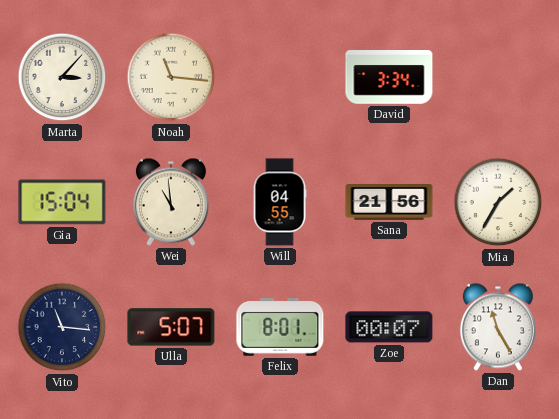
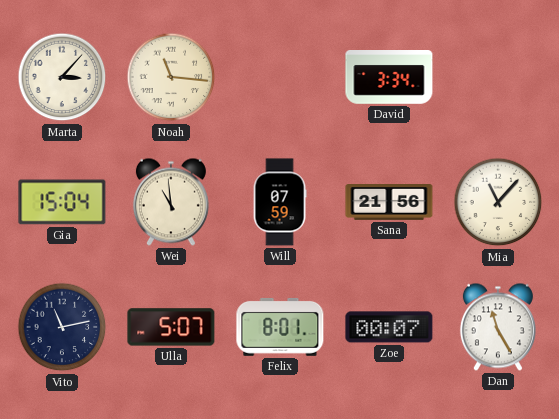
Will: 04:55 -> 07:59
Mia: 1:35 -> 11:07
Vito: 11:16 -> 11:13
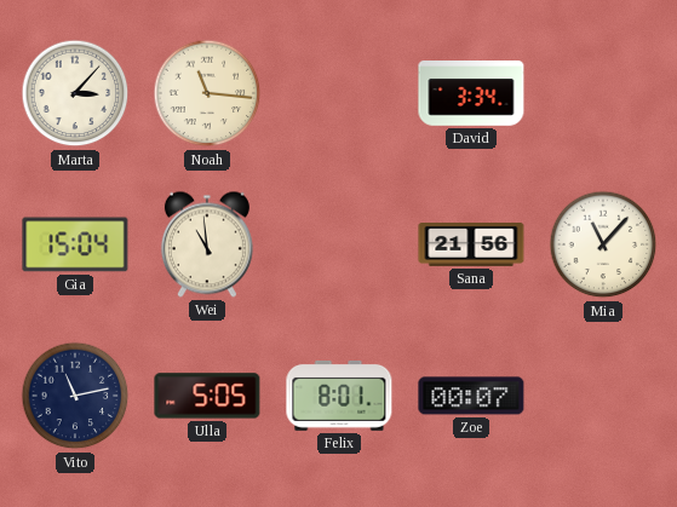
Will: 07:59 -> none
Ulla: 5:07 -> 5:05
Dan: 11:25 -> none
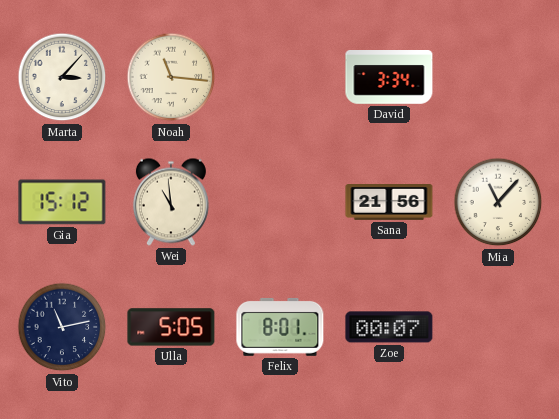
Gia: 15:04 -> 15:12
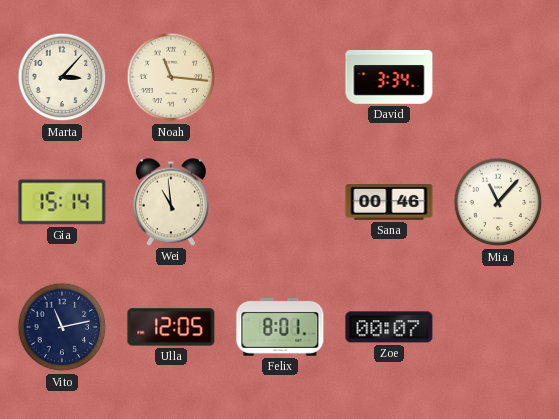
Gia: 15:12 -> 15:14
Sana: 21:56 -> 00:46
Ulla: 5:05 -> 12:05
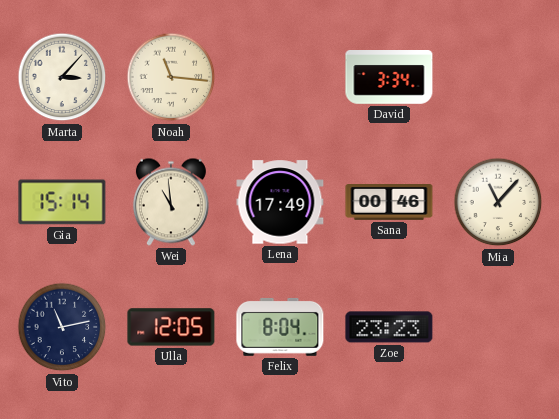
Lena: none -> 17:49
Felix: 8:01 -> 8:04
Zoe: 00:07 -> 23:23
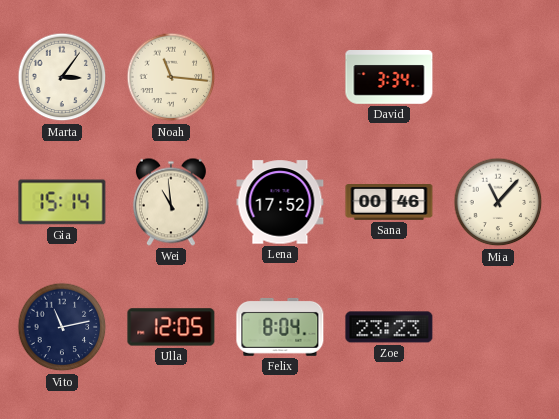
Marta: 3:07 -> 3:06
Lena: 17:49 -> 17:52
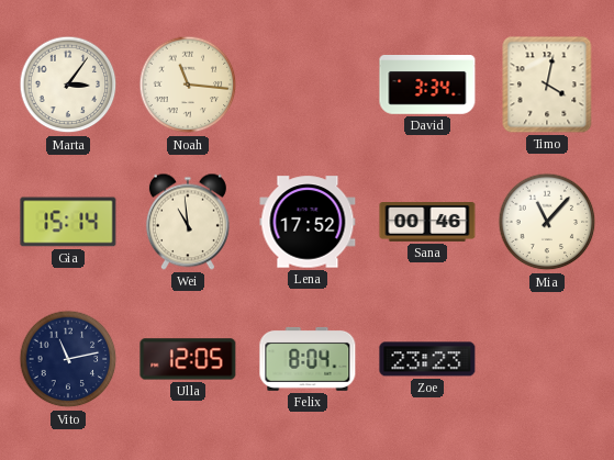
Timo: none -> 4:02
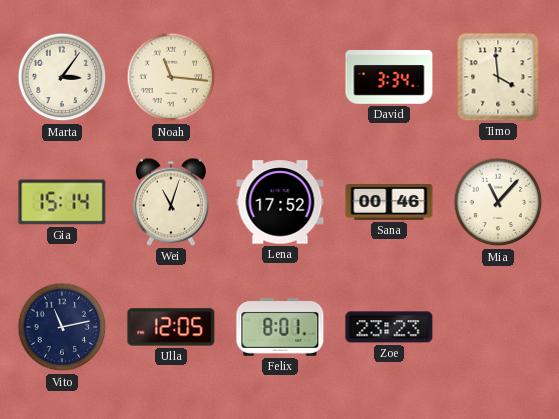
Timo: 4:02 -> 3:59
Wei: 10:59 -> 11:03
Felix: 8:04 -> 8:01
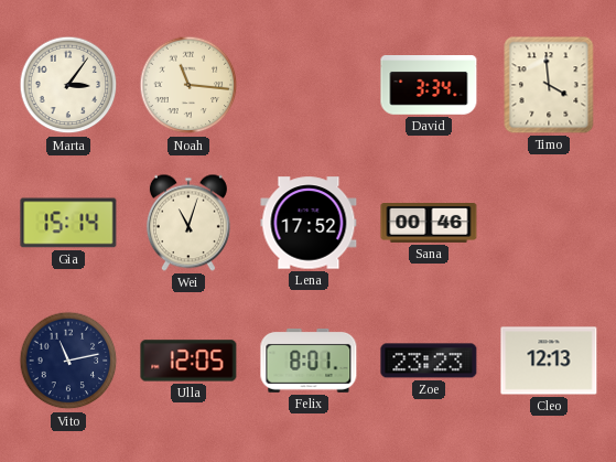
Mia: 11:07 -> none
Cleo: none -> 12:13
